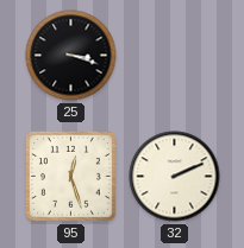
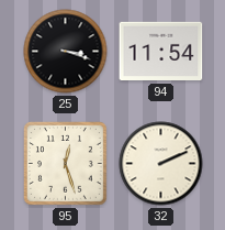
94: none -> 11:54
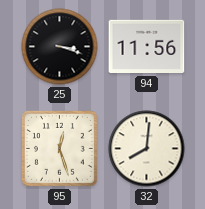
94: 11:54 -> 11:56
32: 2:11 -> 8:01
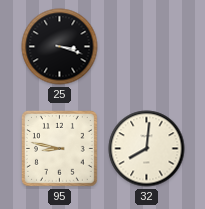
94: 11:56 -> none
95: 12:27 -> 8:47
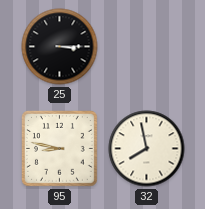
25: 3:18 -> 3:15
32: 8:01 -> 7:58
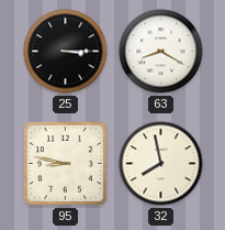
63: none -> 8:20
